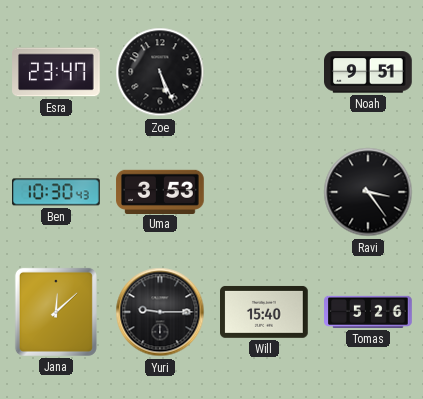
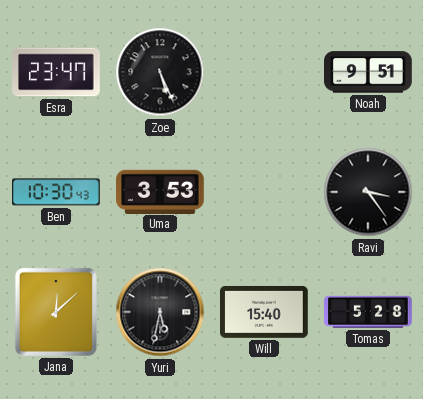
Yuri: 9:15 -> 5:32
Tomas: 5:26 -> 5:28
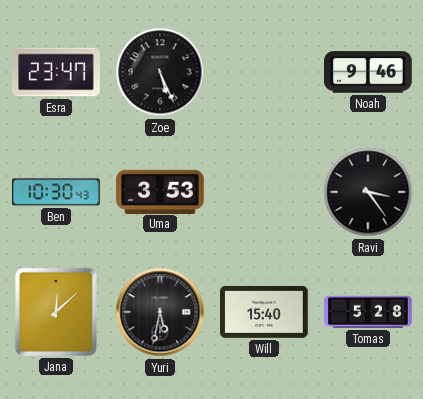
Noah: 9:51 -> 9:46
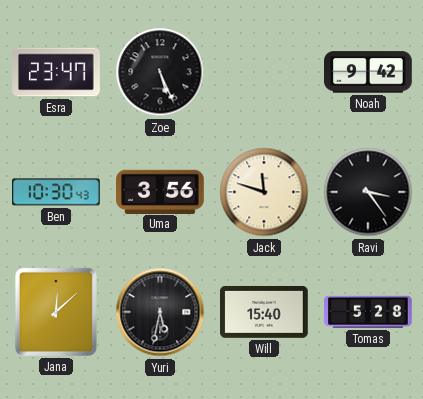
Noah: 9:46 -> 9:42
Uma: 3:53 -> 3:56
Jack: none -> 11:48
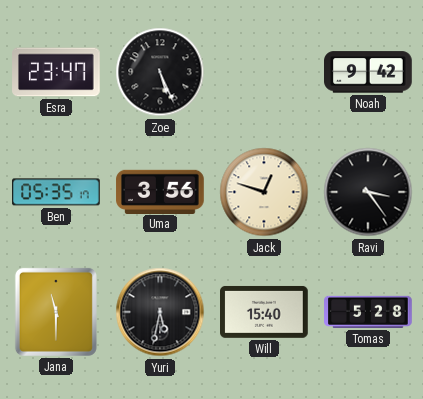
Ben: 10:30 -> 05:35
Jack: 11:48 -> 12:48
Jana: 12:08 -> 11:30
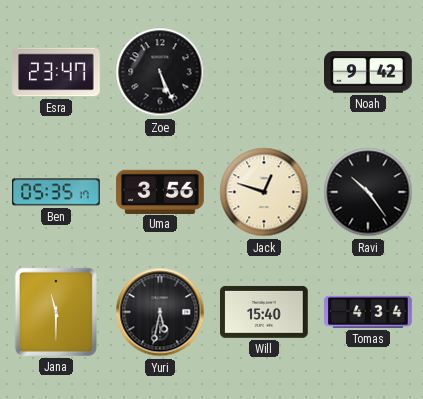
Ravi: 3:24 -> 10:24
Tomas: 5:28 -> 4:34
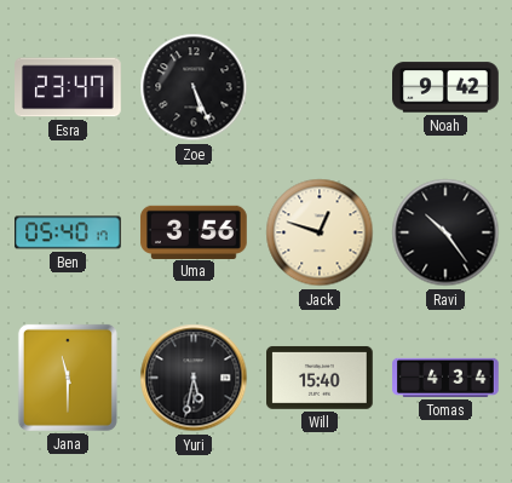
Ben: 05:35 -> 05:40
